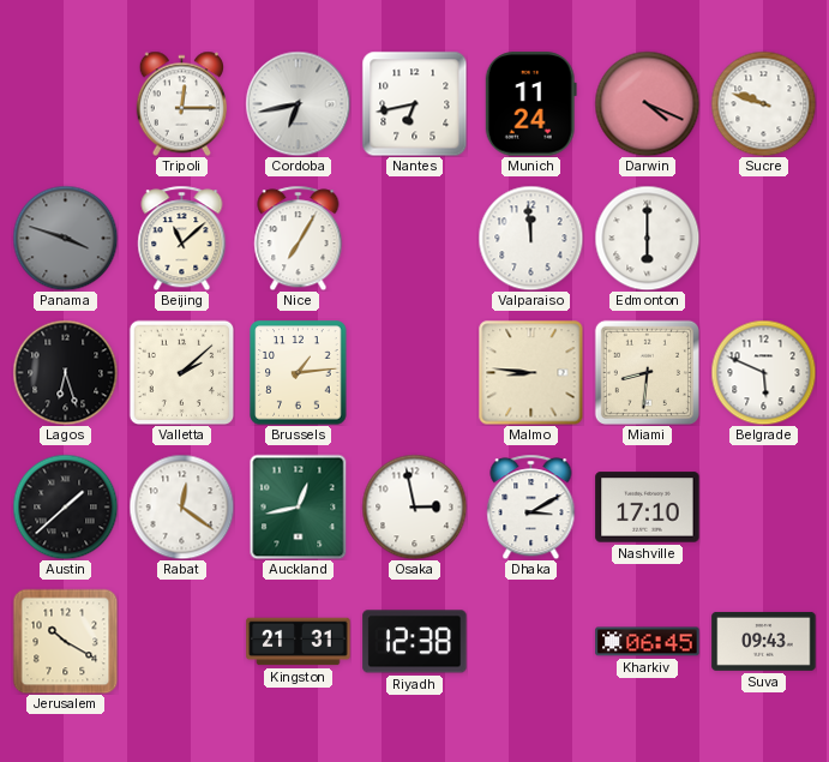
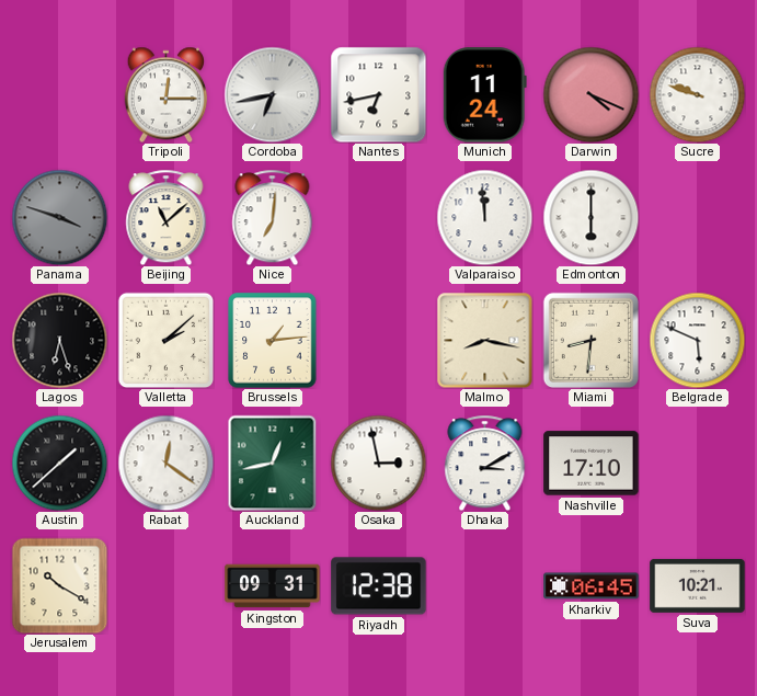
Nice: 7:05 -> 7:01
Malmo: 8:46 -> 8:17
Kingston: 21:31 -> 09:31
Suva: 09:43 -> 10:21
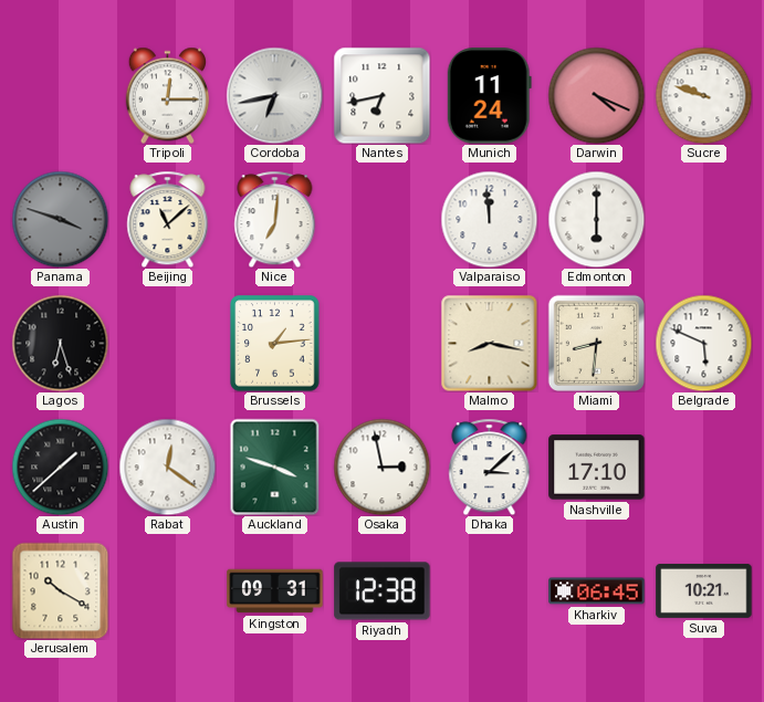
Valletta: 2:08 -> none
Auckland: 12:43 -> 3:48
Dhaka: 3:10 -> 3:08
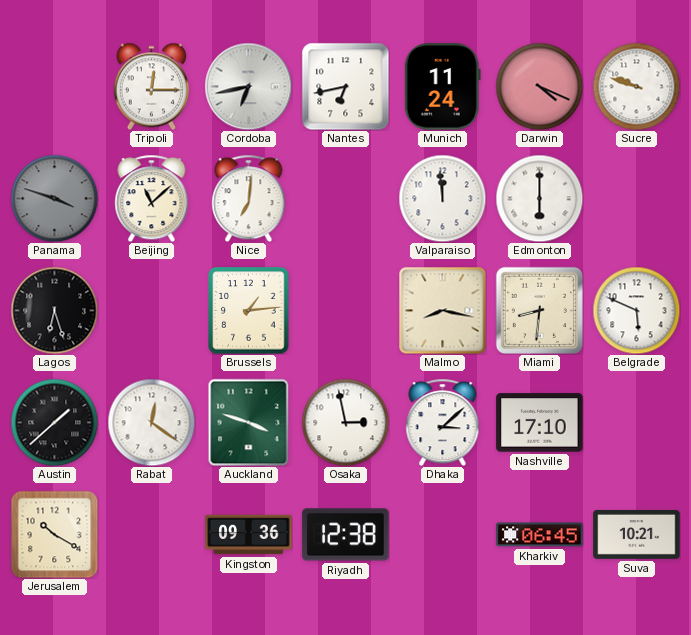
Kingston: 09:31 -> 09:36
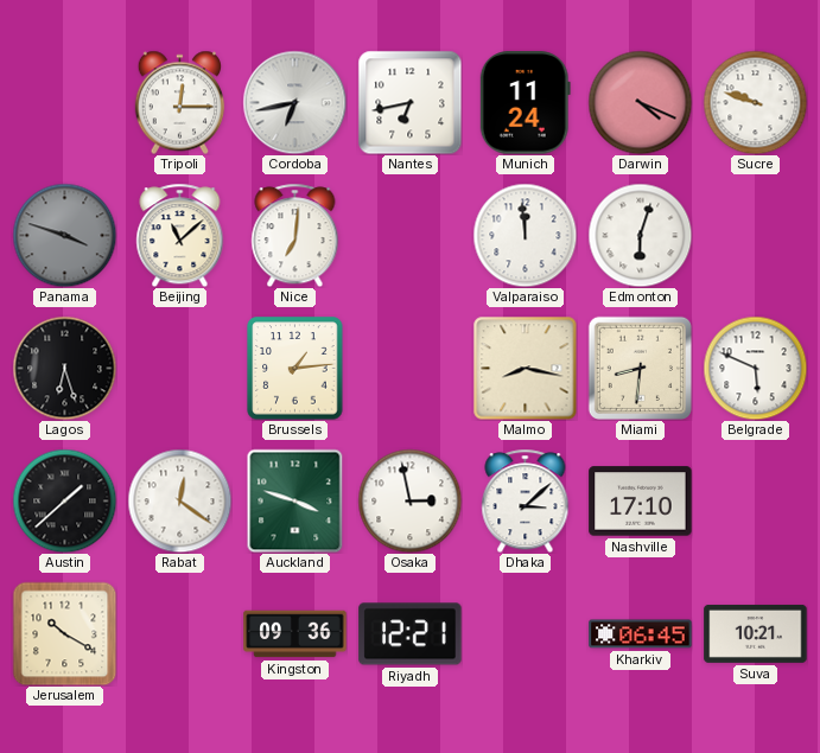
Edmonton: 6:00 -> 6:03
Riyadh: 12:38 -> 12:21
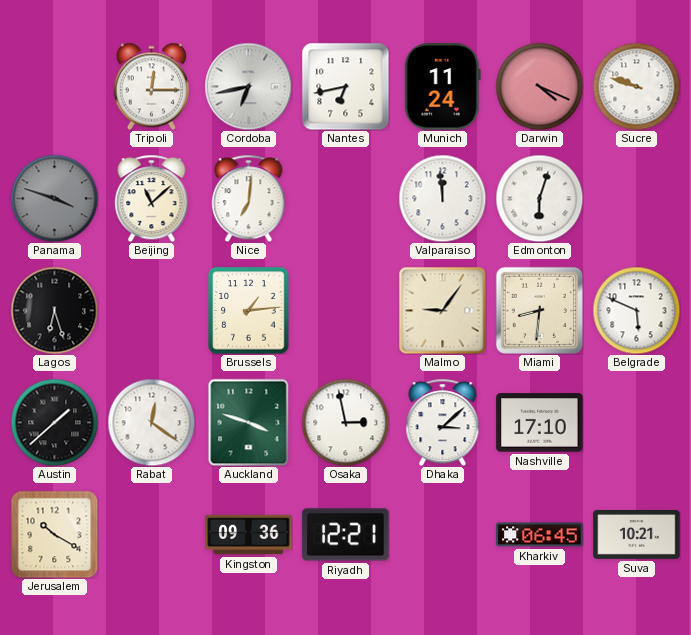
Malmo: 8:17 -> 9:06
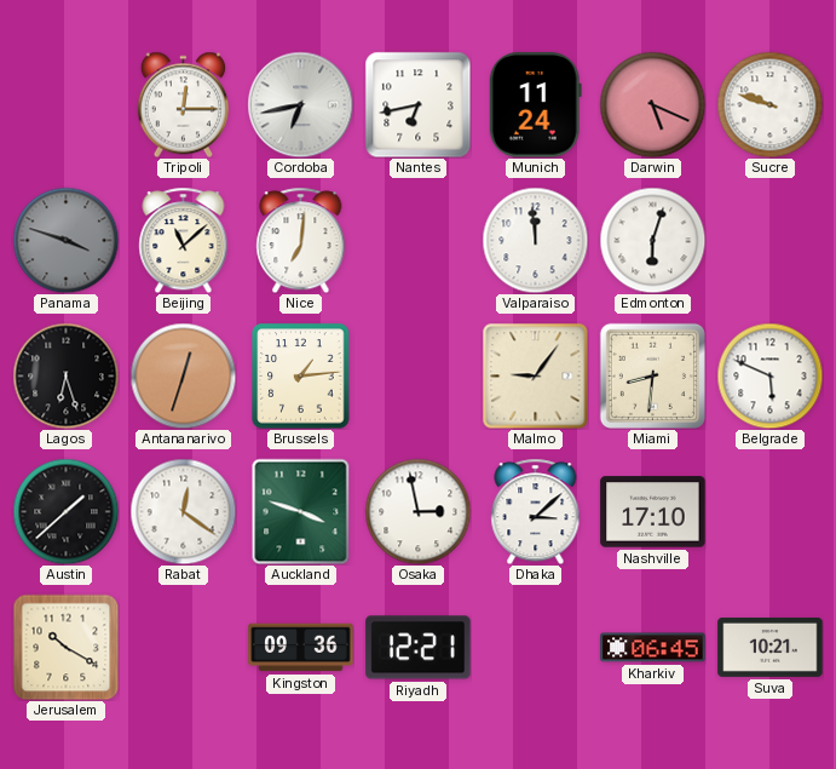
Darwin: 4:19 -> 5:19
Antananarivo: none -> 12:33
